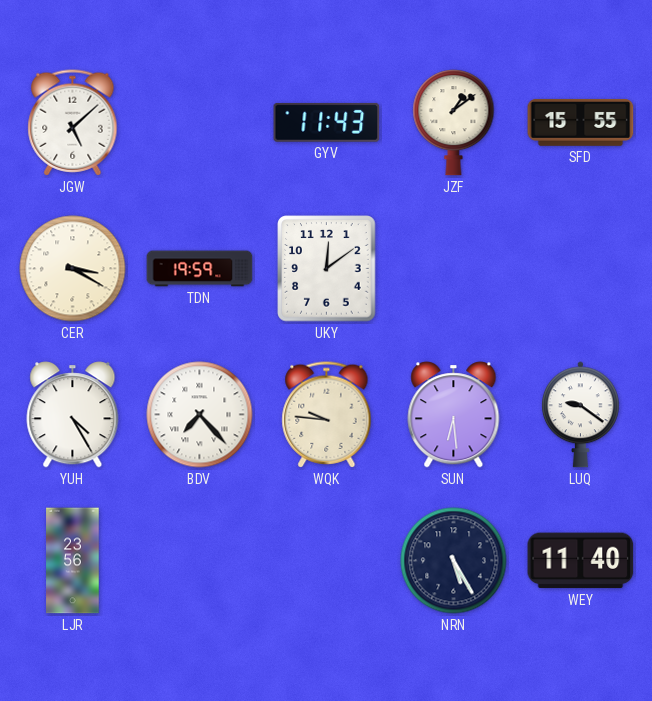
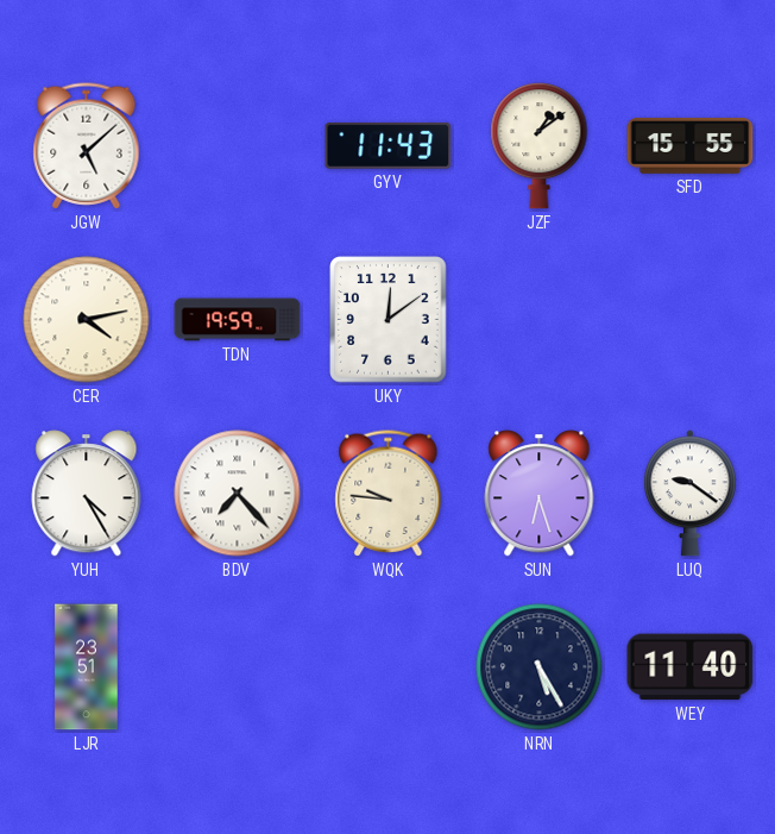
CER: 3:20 -> 4:13
SUN: 6:29 -> 6:27
LJR: 23:56 -> 23:51
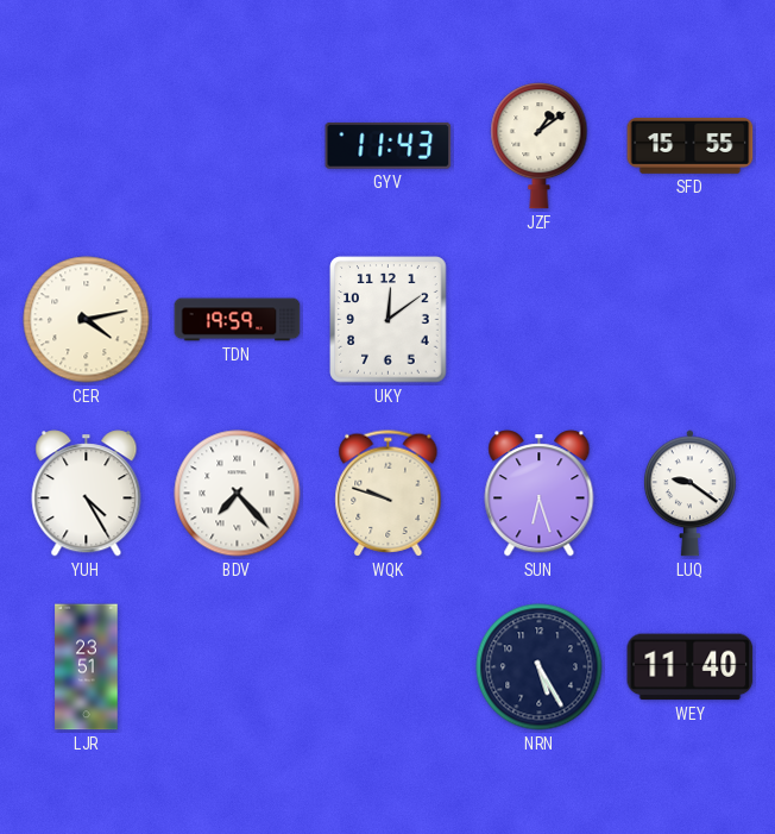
JGW: 5:08 -> none
WQK: 9:46 -> 9:48
